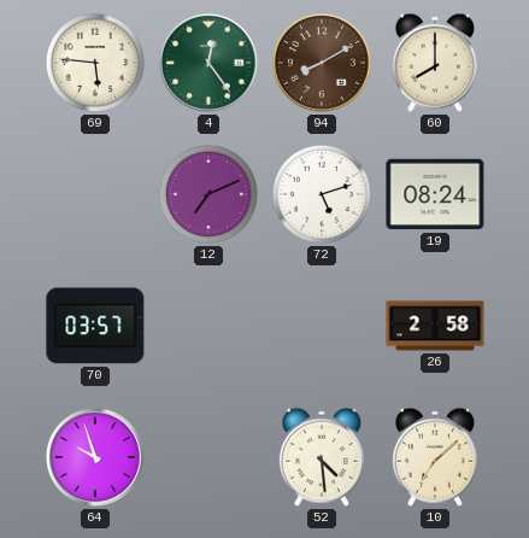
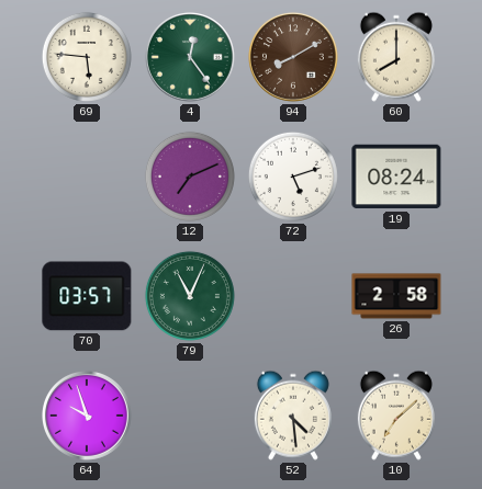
79: none -> 11:04
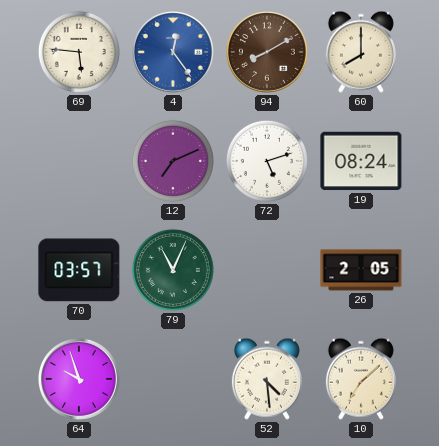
4 dial: green -> blue
26: 2:58 -> 2:05
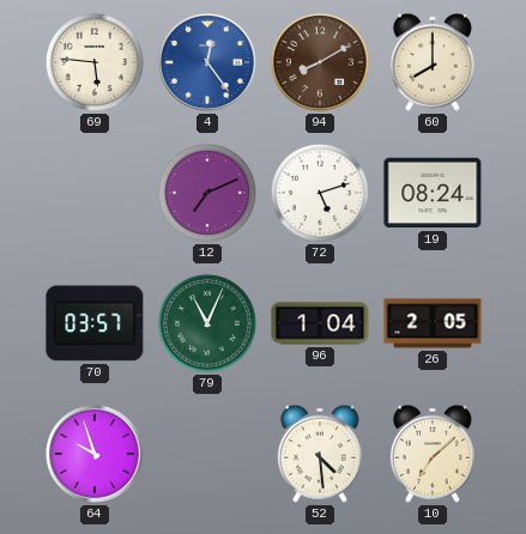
96: none -> 1:04
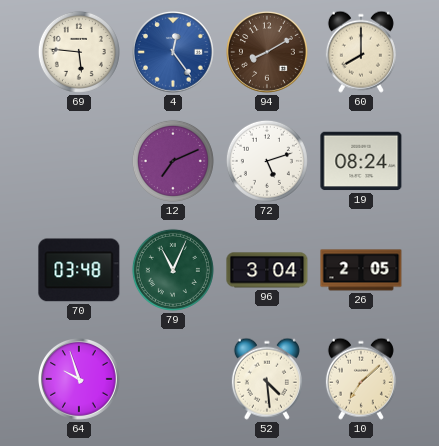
70: 03:57 -> 03:48
96: 1:04 -> 3:04
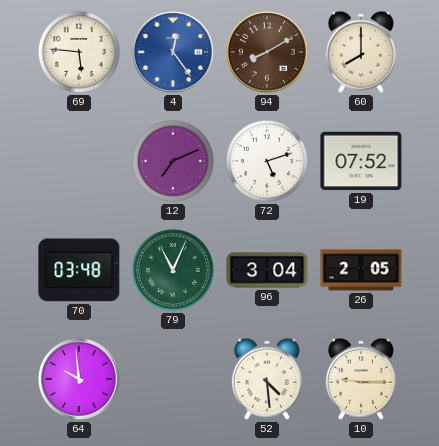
19: 08:24 -> 07:52
64: 9:57 -> 9:59
10: 7:08 -> 9:15
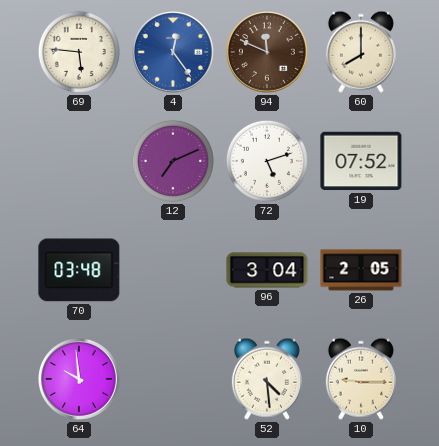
94: 8:10 -> 11:49
79: 11:04 -> none
